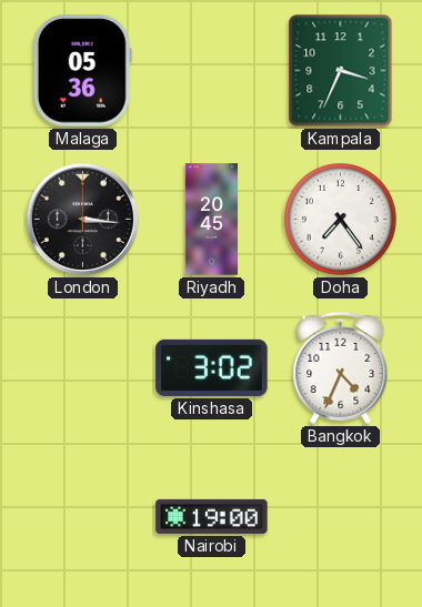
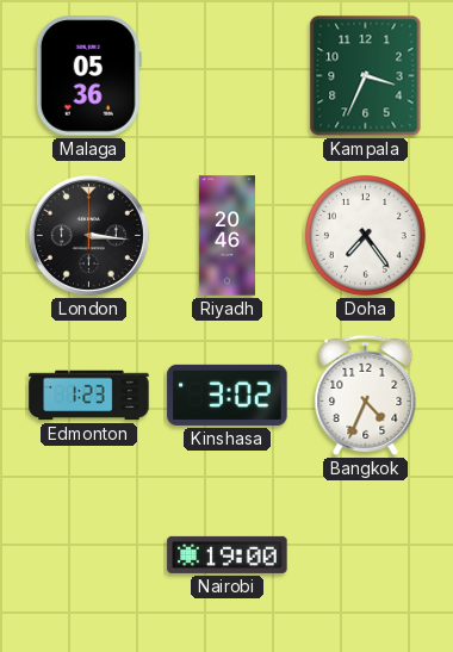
Riyadh: 20:45 -> 20:46
Edmonton: none -> 1:23
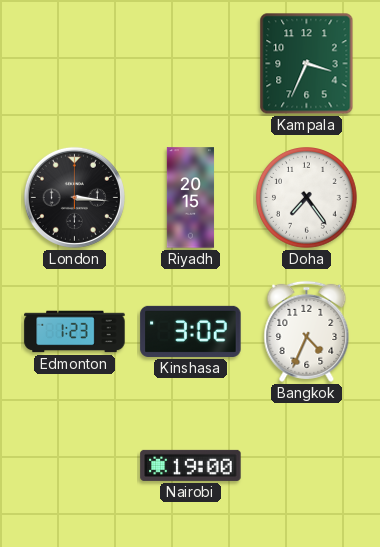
Malaga: 05:36 -> none
Riyadh: 20:46 -> 20:15
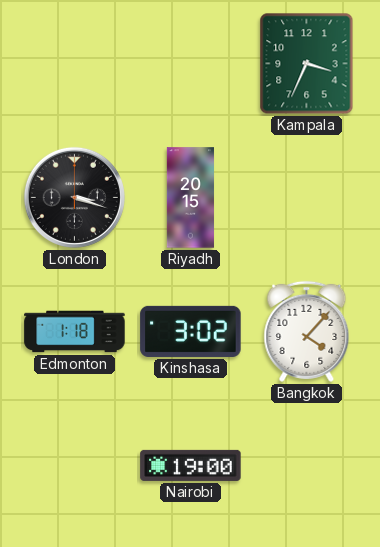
London: 3:16 -> 3:18
Doha: 7:24 -> none
Edmonton: 1:23 -> 1:18
Bangkok: 4:34 -> 4:07
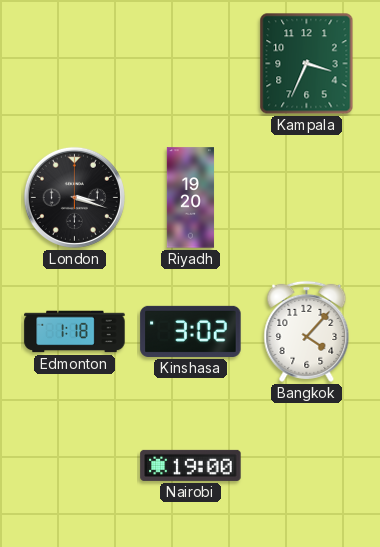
Riyadh: 20:15 -> 19:20
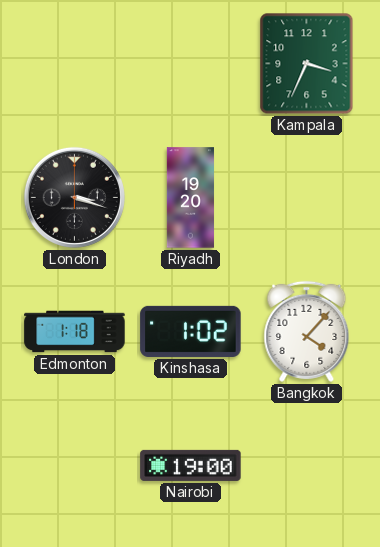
Kinshasa: 3:02 -> 1:02
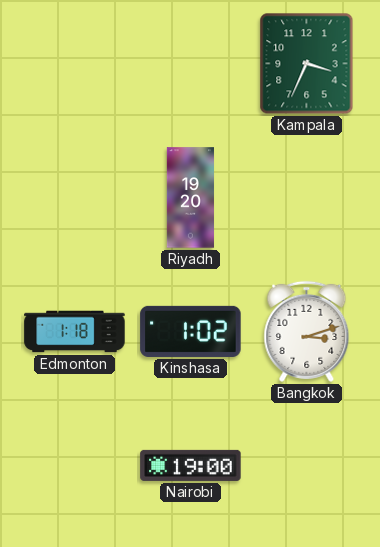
London: 3:18 -> none
Bangkok: 4:07 -> 3:12
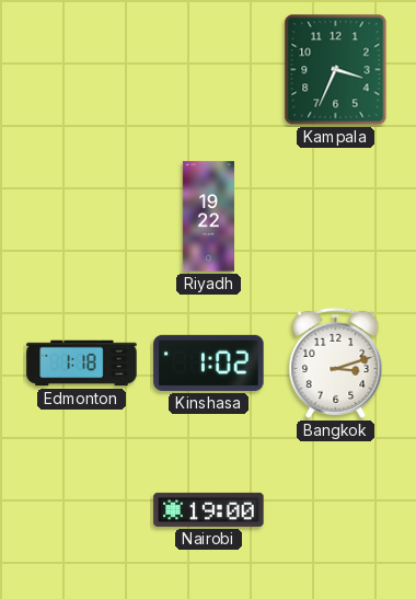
Riyadh: 19:20 -> 19:22
